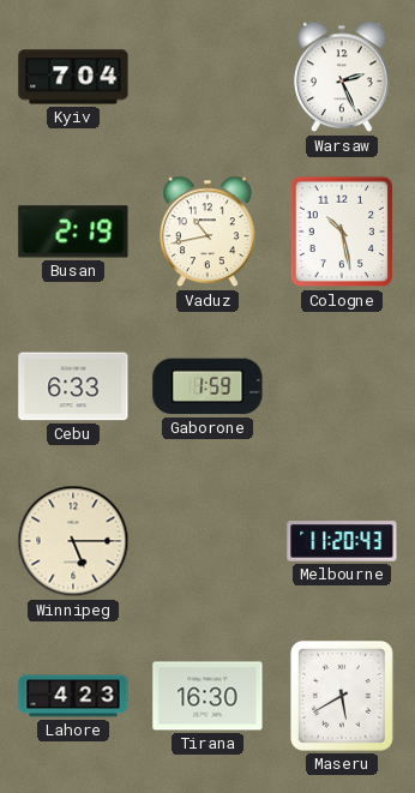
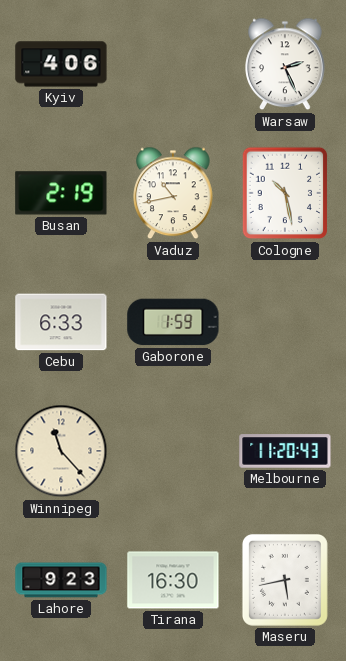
Kyiv: 7:04 -> 4:06
Winnipeg: 5:15 -> 11:23
Lahore: 4:23 -> 9:23
Maseru: 5:40 -> 5:43
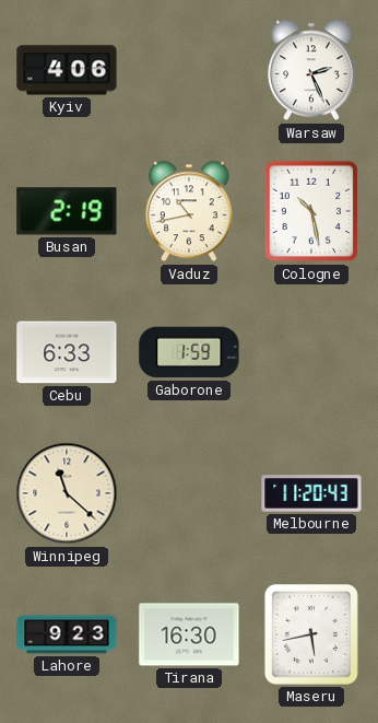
Winnipeg: 11:23 -> 11:22
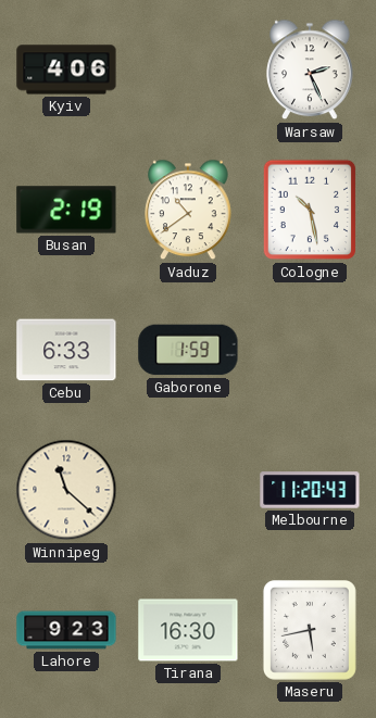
Vaduz: 10:43 -> 10:39
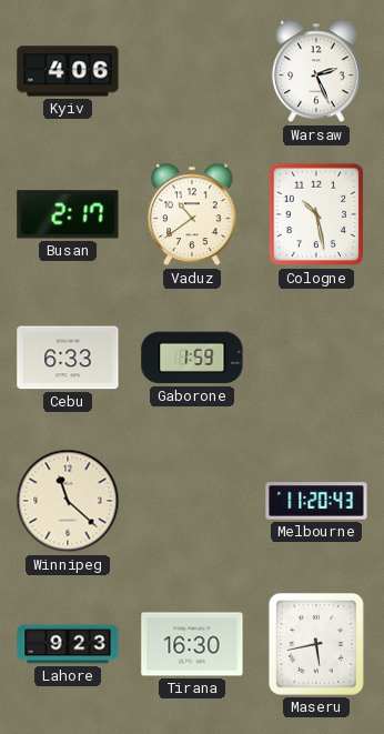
Busan: 2:19 -> 2:17
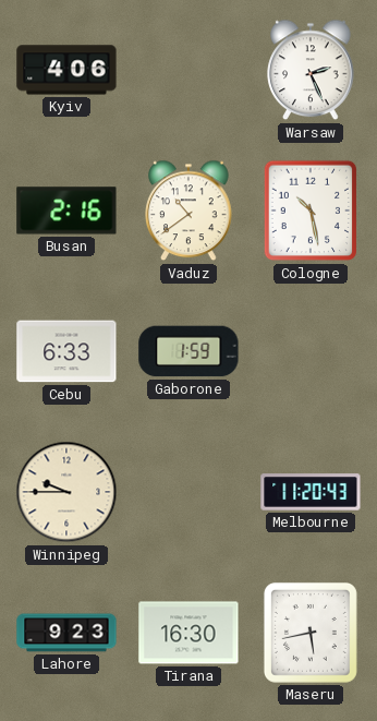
Busan: 2:17 -> 2:16
Winnipeg: 11:22 -> 9:45
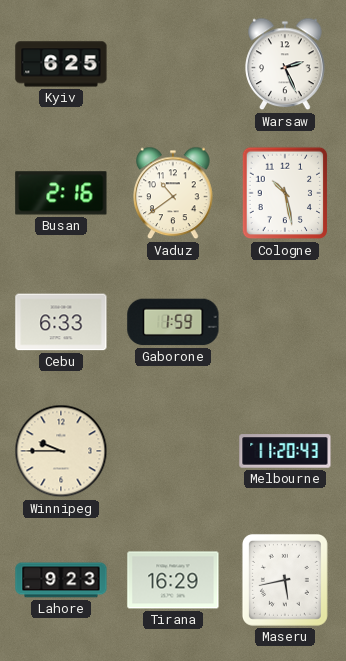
Kyiv: 4:06 -> 6:25
Tirana: 16:30 -> 16:29
